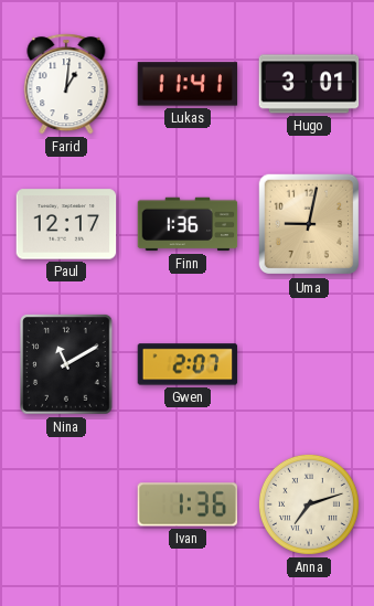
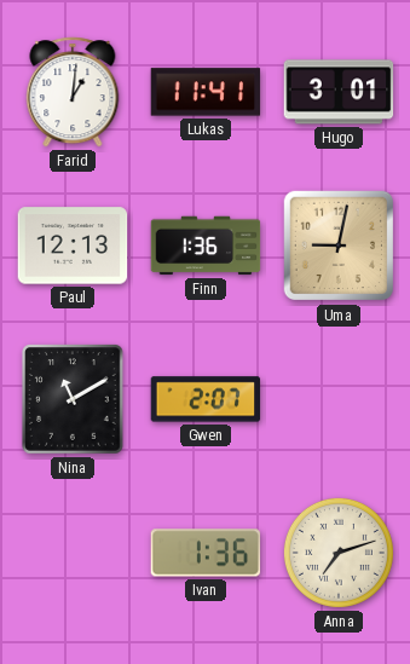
Paul: 12:17 -> 12:13
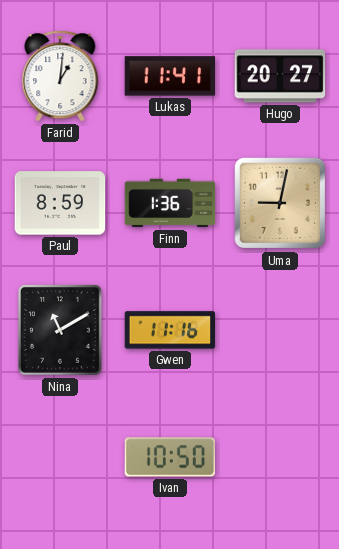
Hugo: 3:01 -> 20:27
Paul: 12:13 -> 8:59
Gwen: 2:07 -> 11:16
Ivan: 1:36 -> 10:50
Anna: 7:12 -> none
